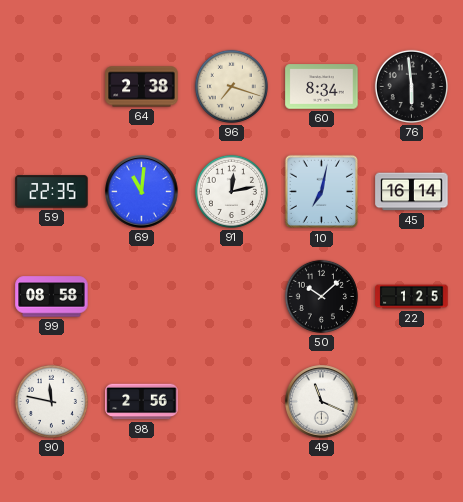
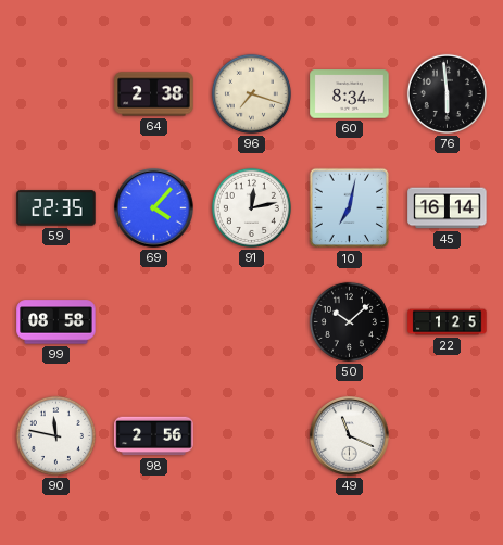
69: 11:01 -> 4:07
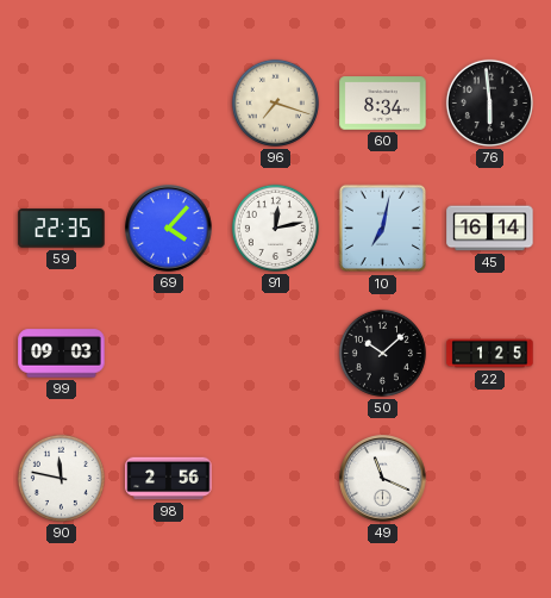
64: 2:38 -> none
99: 08:58 -> 09:03
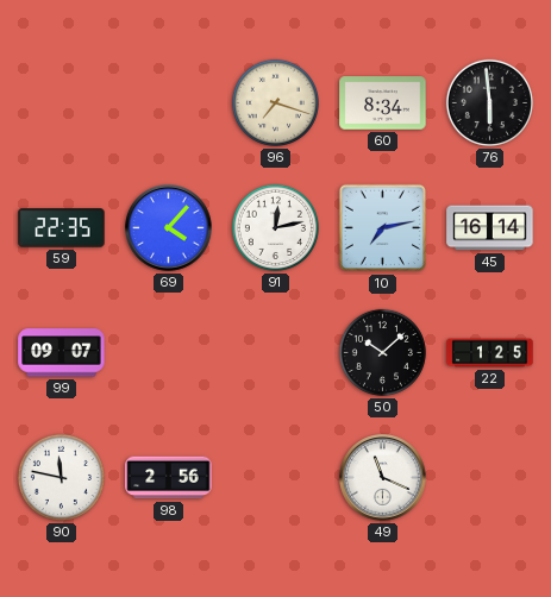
10: 7:02 -> 7:13
99: 09:03 -> 09:07
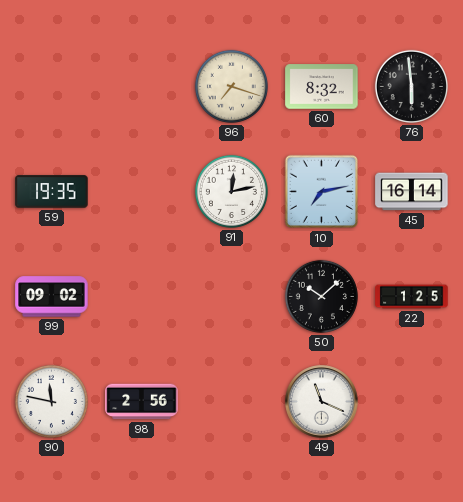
60: 8:34 -> 8:32
59: 22:35 -> 19:35
69: 4:07 -> none
99: 09:07 -> 09:02
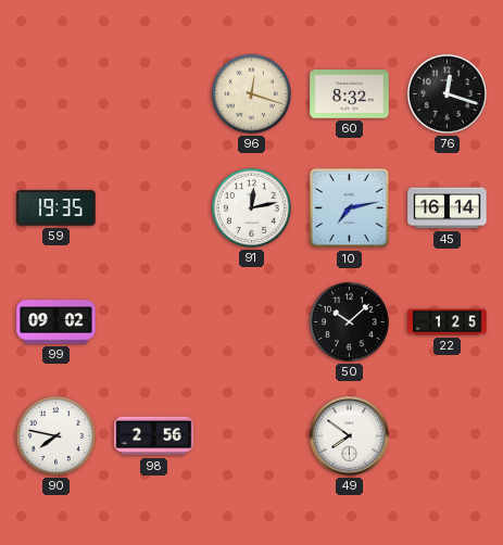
96: 7:18 -> 12:18
76: 5:59 -> 12:18
90: 11:47 -> 7:47
49: 11:19 -> 7:51
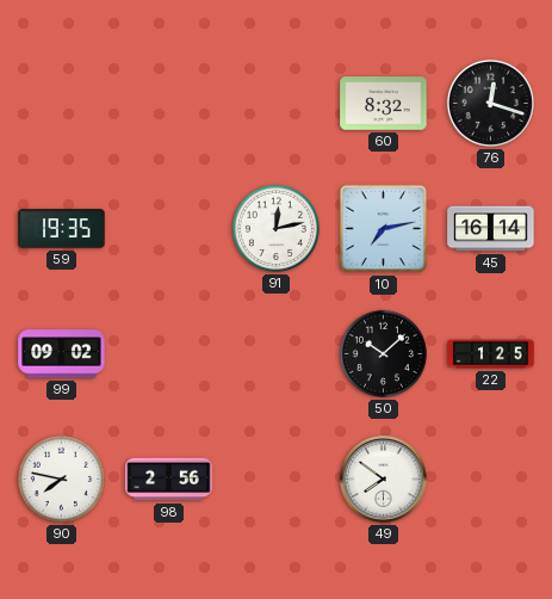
96: 12:18 -> none
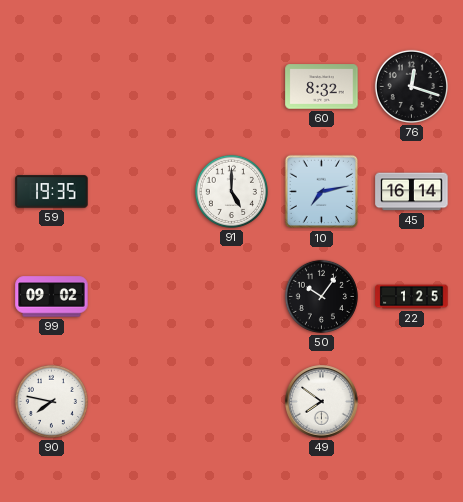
91: 12:13 -> 5:00
50: 10:08 -> 10:06
98: 2:56 -> none
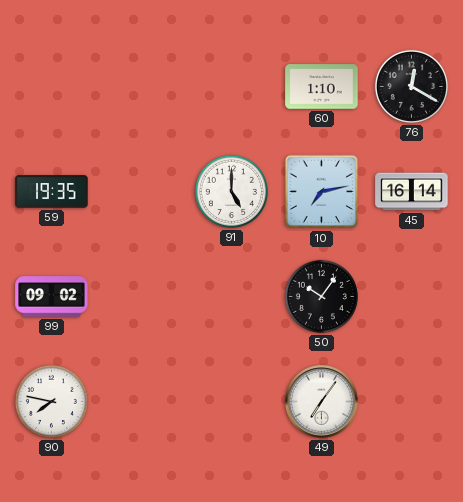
60: 8:32 -> 1:10
76: 12:18 -> 12:20
22: 1:25 -> none
49: 7:51 -> 7:06
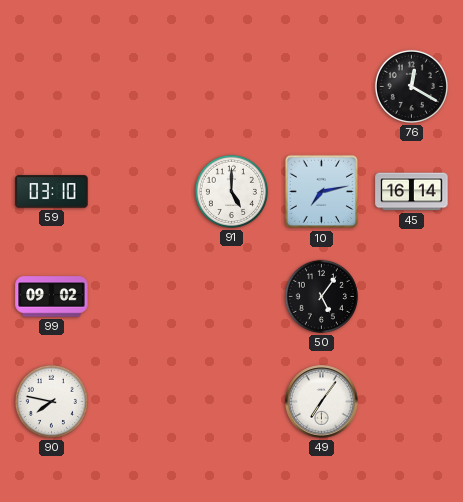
60: 1:10 -> none
59: 19:35 -> 03:10
50: 10:06 -> 5:06
